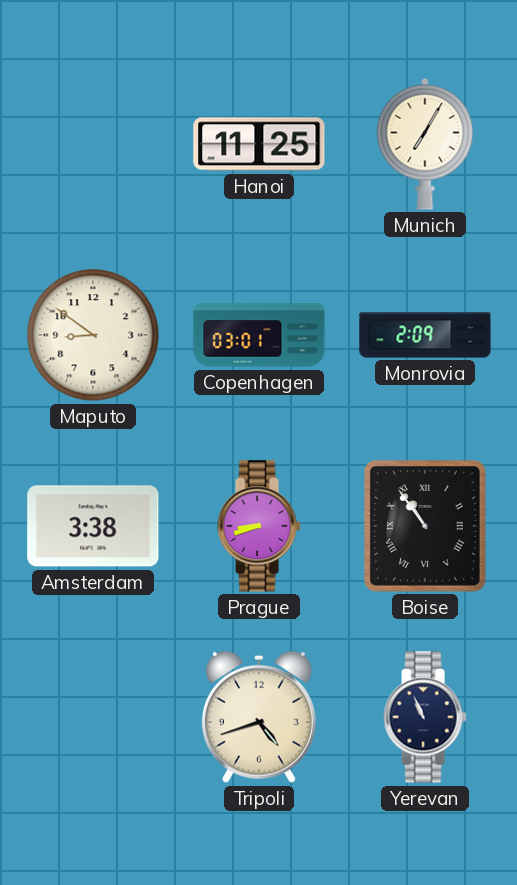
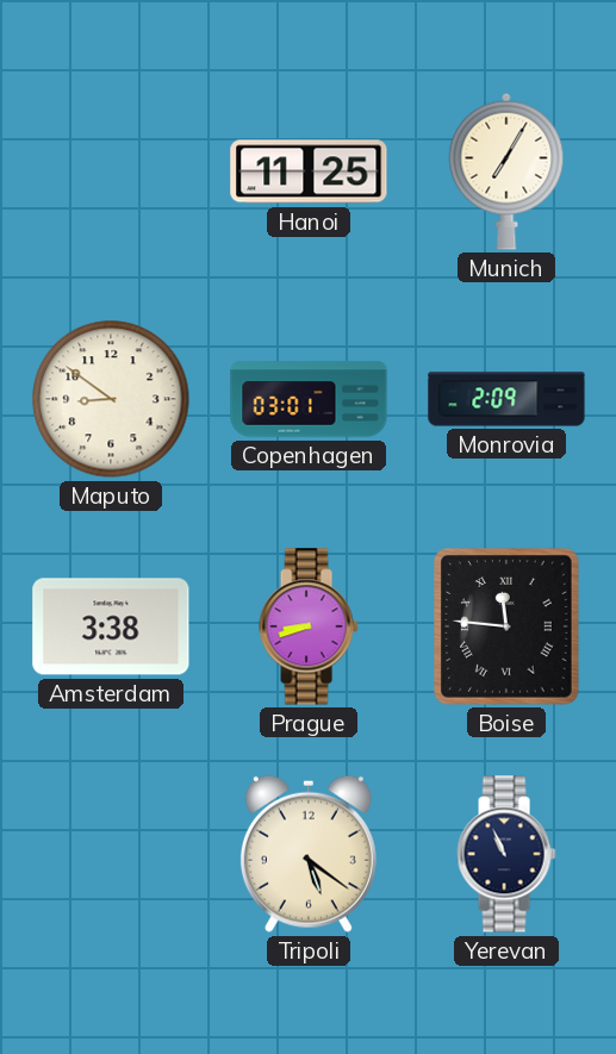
Boise: 10:54 -> 11:46
Tripoli: 4:42 -> 5:21
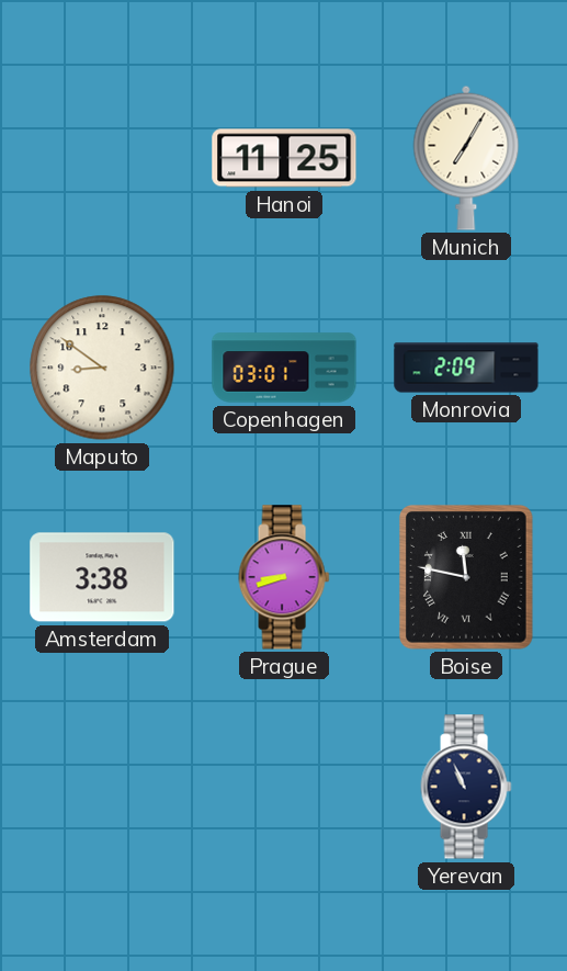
Boise: 11:46 -> 11:47
Tripoli: 5:21 -> none
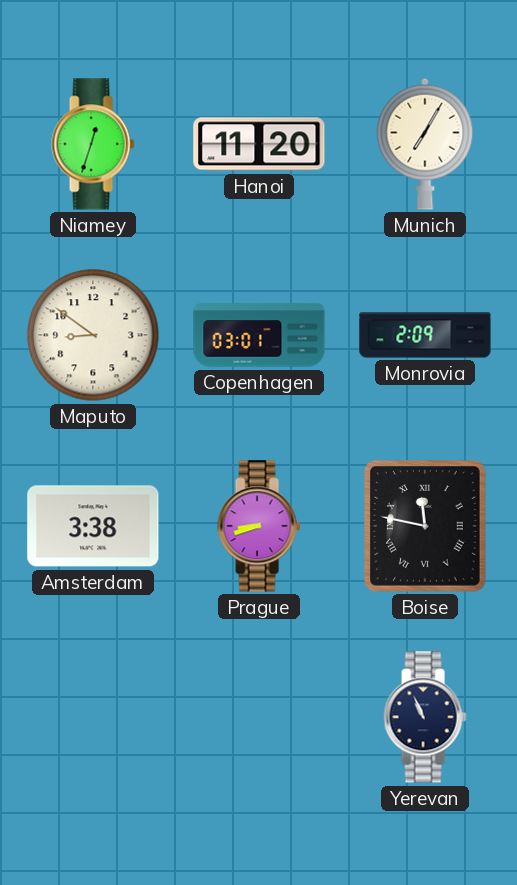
Niamey: none -> 12:33
Hanoi: 11:25 -> 11:20
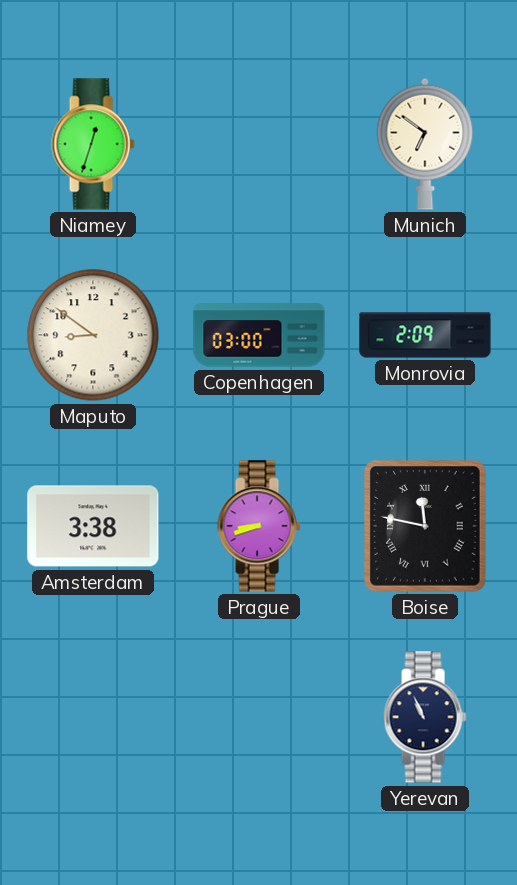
Hanoi: 11:20 -> none
Munich: 7:05 -> 6:51
Copenhagen: 03:01 -> 03:00
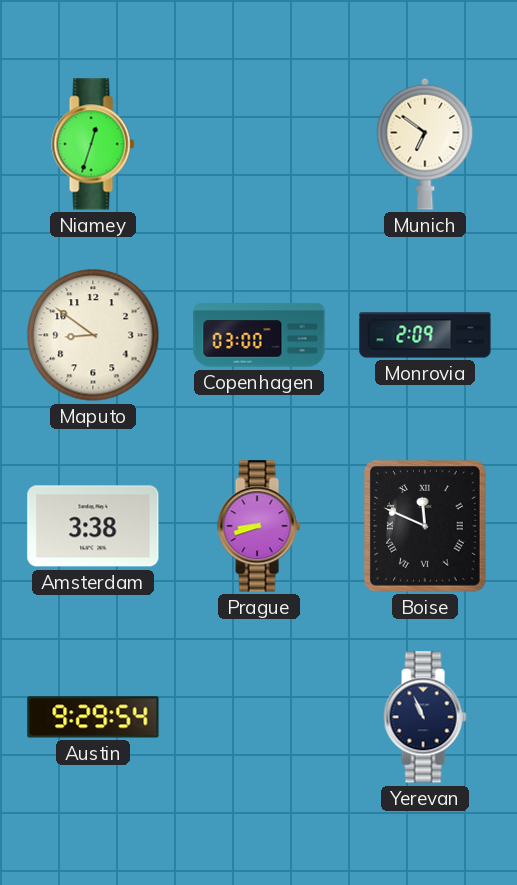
Boise: 11:47 -> 11:49
Austin: none -> 9:29
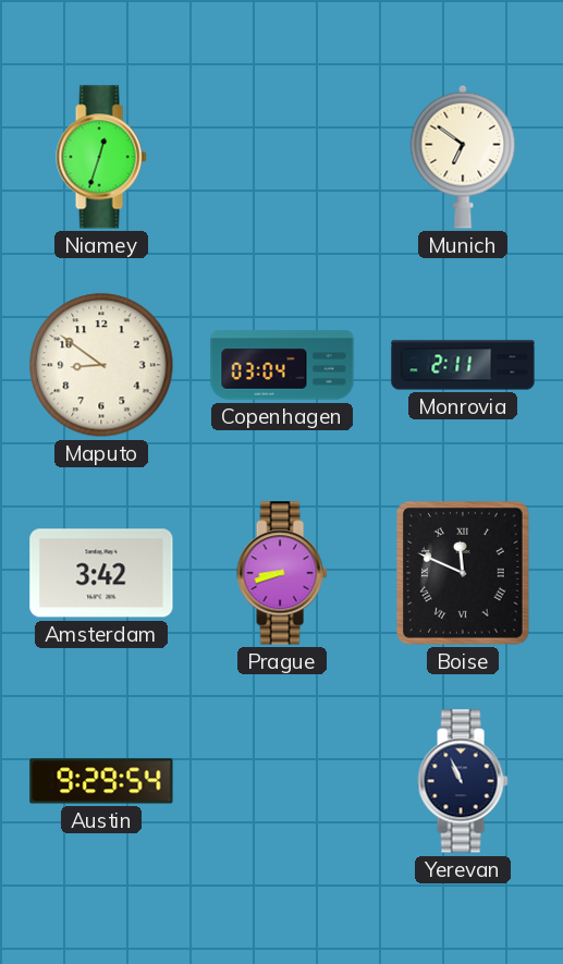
Copenhagen: 03:00 -> 03:04
Monrovia: 2:09 -> 2:11
Amsterdam: 3:38 -> 3:42
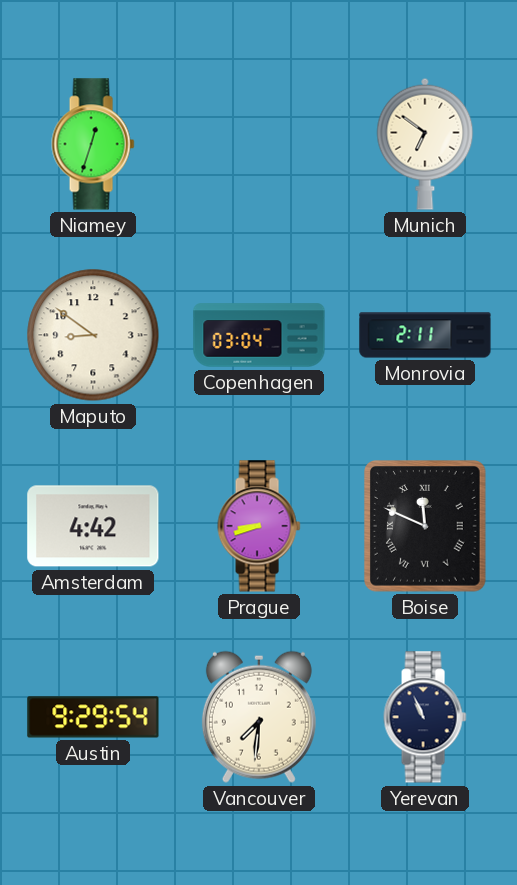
Amsterdam: 3:42 -> 4:42
Vancouver: none -> 7:31
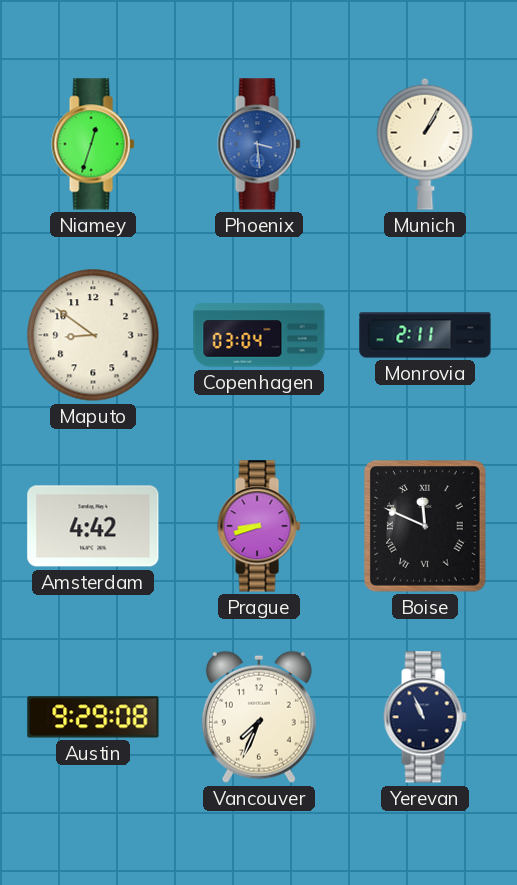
Phoenix: none -> 3:29
Munich: 6:51 -> 1:05
Austin: 9:29:54 -> 9:29:08
Vancouver: 7:31 -> 7:34
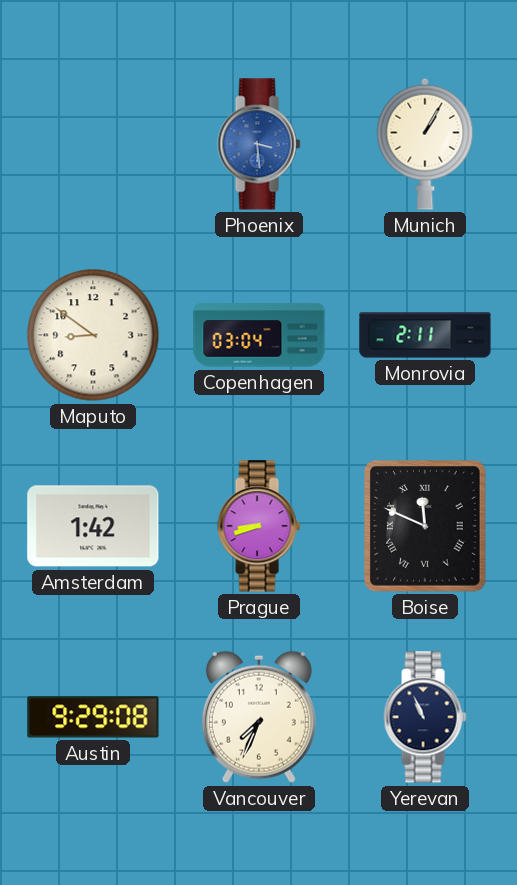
Niamey: 12:33 -> none
Amsterdam: 4:42 -> 1:42
